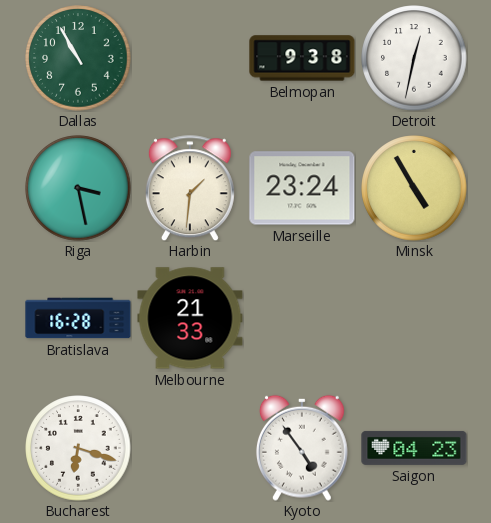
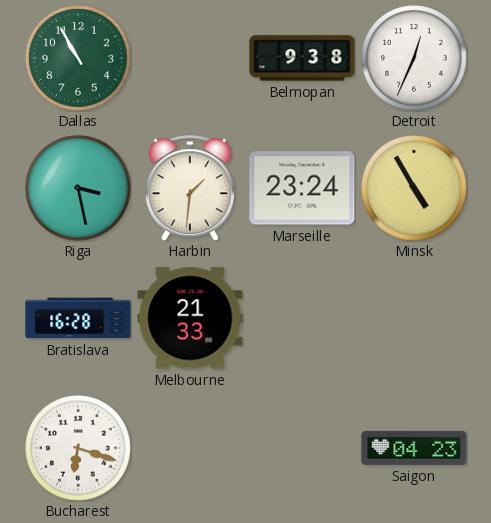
Detroit: 12:32 -> 12:34
Kyoto: 4:54 -> none
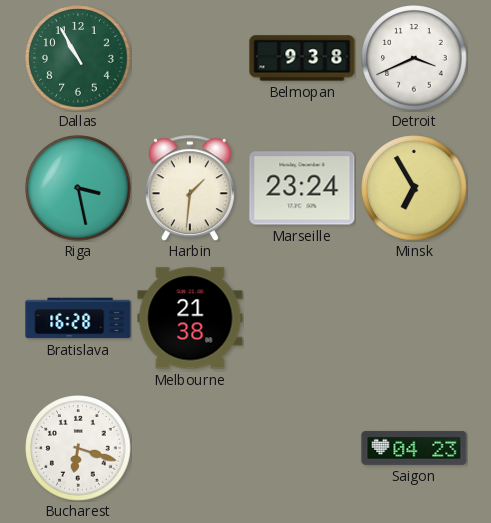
Detroit: 12:34 -> 3:41
Minsk: 4:55 -> 6:55
Melbourne: 21:33 -> 21:38
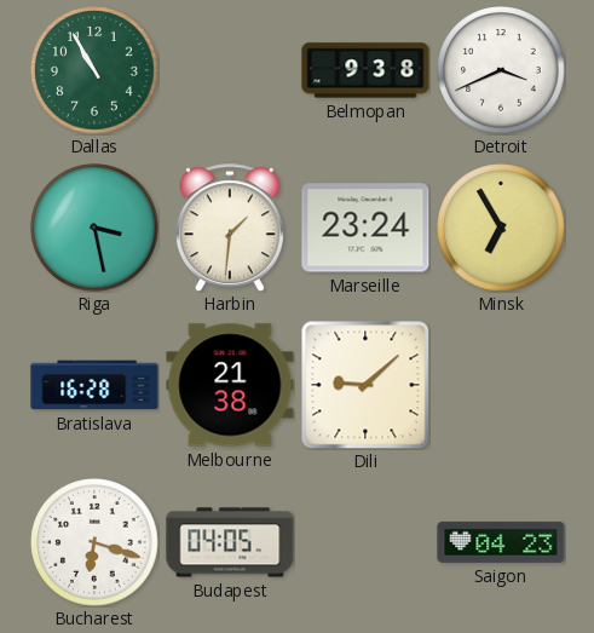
Dili: none -> 9:08
Budapest: none -> 04:05
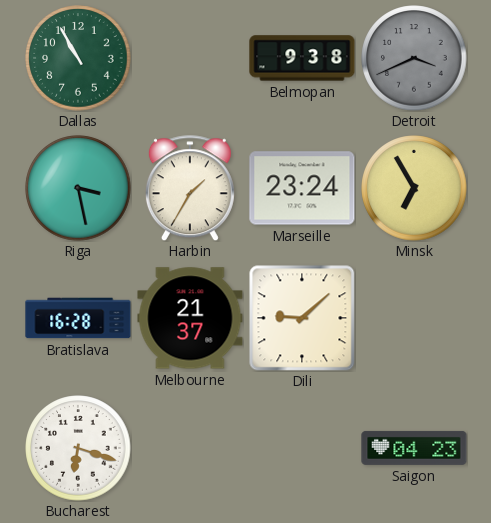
Detroit dial: white -> grey
Harbin: 1:31 -> 1:35
Melbourne: 21:38 -> 21:37
Budapest: 04:05 -> none
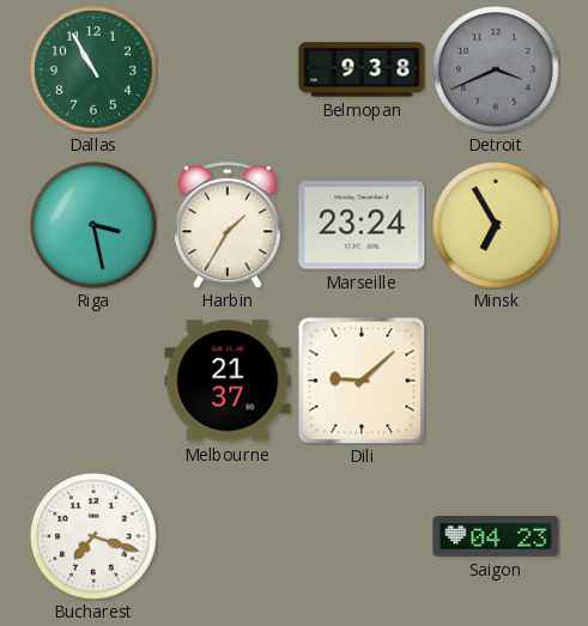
Bratislava: 16:28 -> none
Bucharest: 6:18 -> 7:18
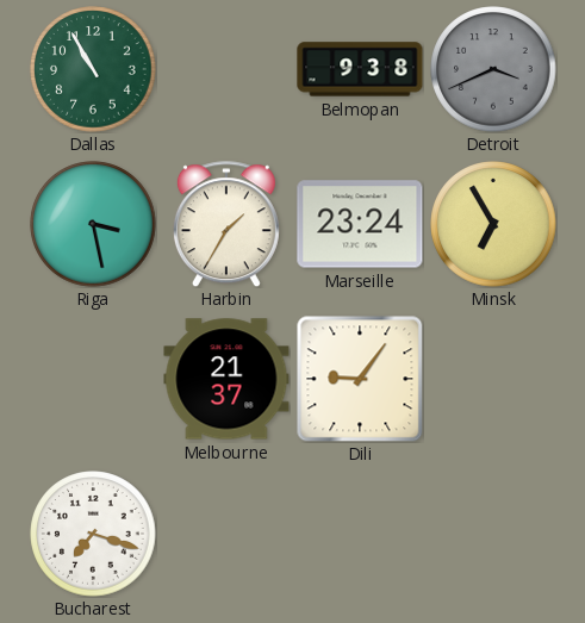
Dili: 9:08 -> 9:06
Saigon: 04:23 -> none
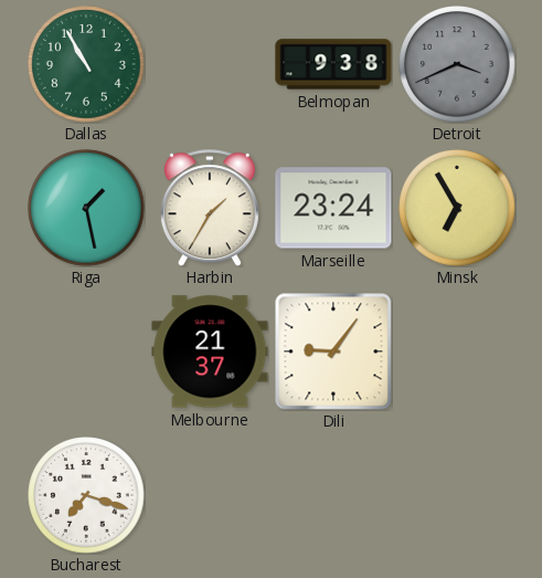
Riga: 3:28 -> 1:28
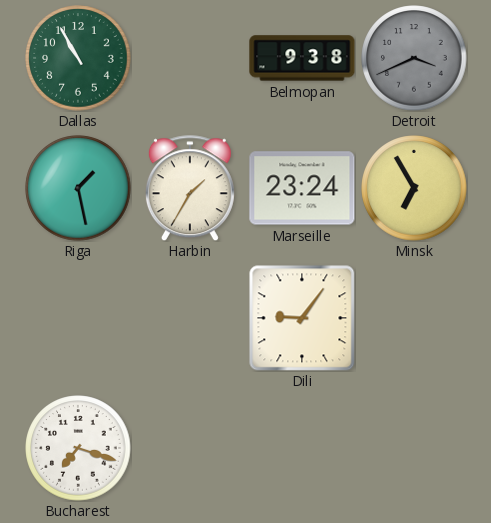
Melbourne: 21:37 -> none
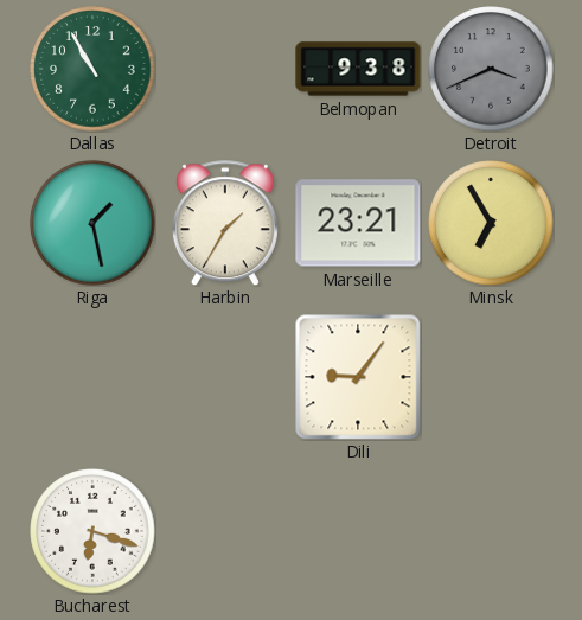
Marseille: 23:24 -> 23:21
Bucharest: 7:18 -> 6:18
